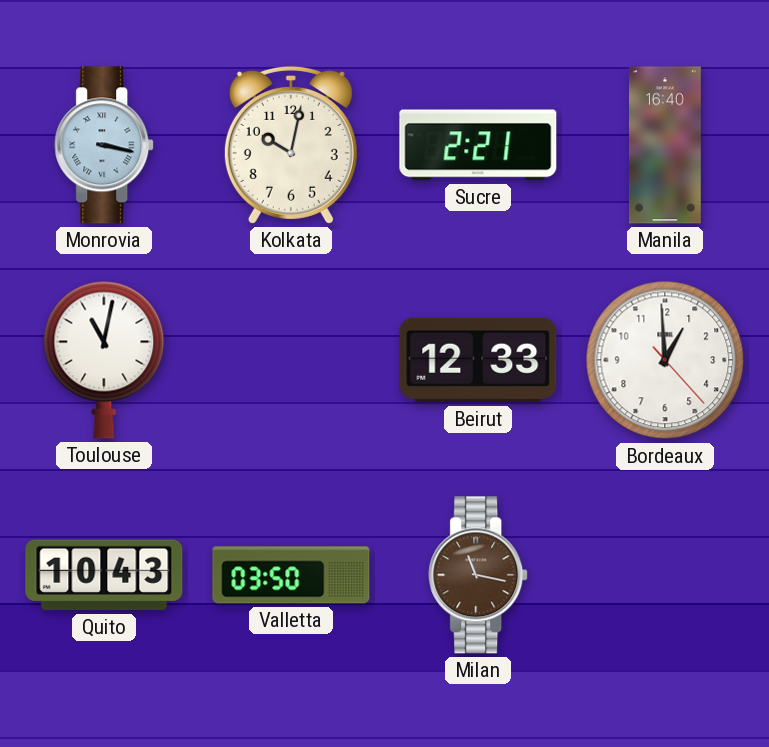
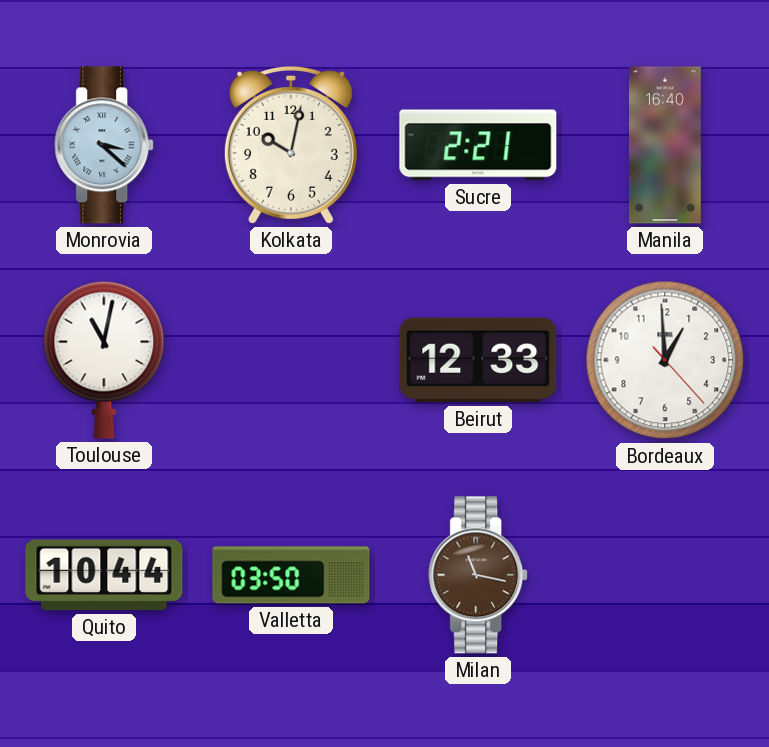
Monrovia: 3:17 -> 3:22
Quito: 10:43 -> 10:44
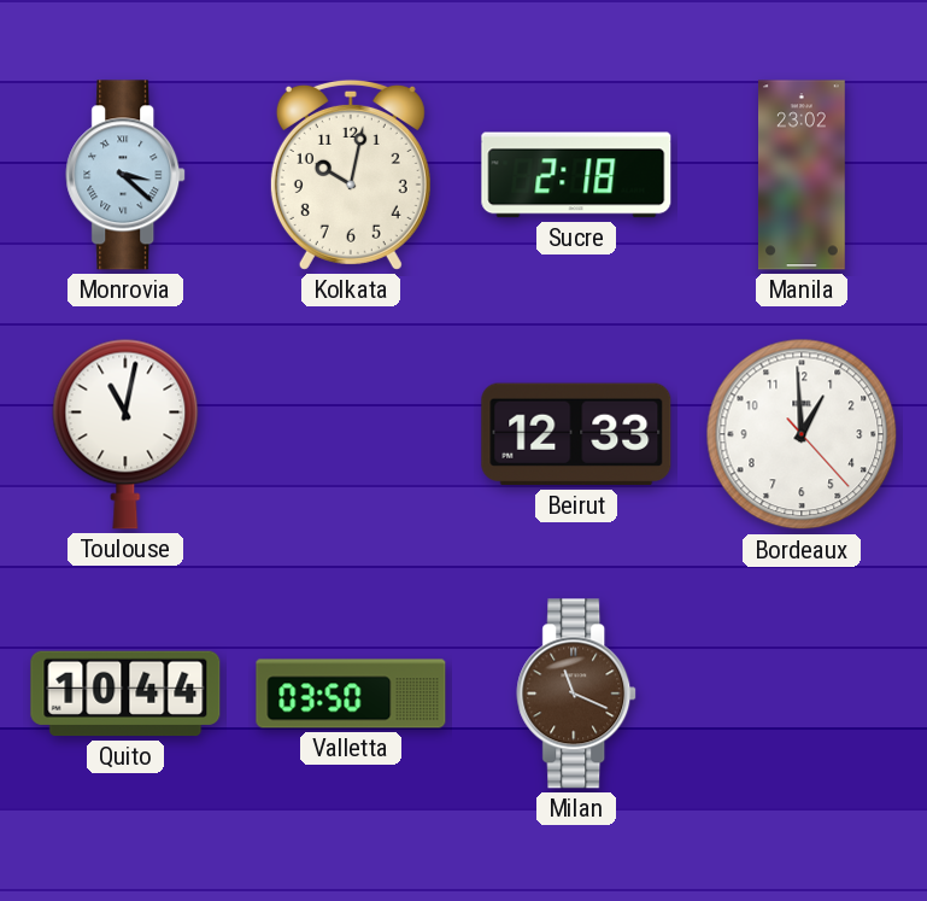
Sucre: 2:21 -> 2:18
Manila: 16:40 -> 23:02
Milan: 11:17 -> 11:19
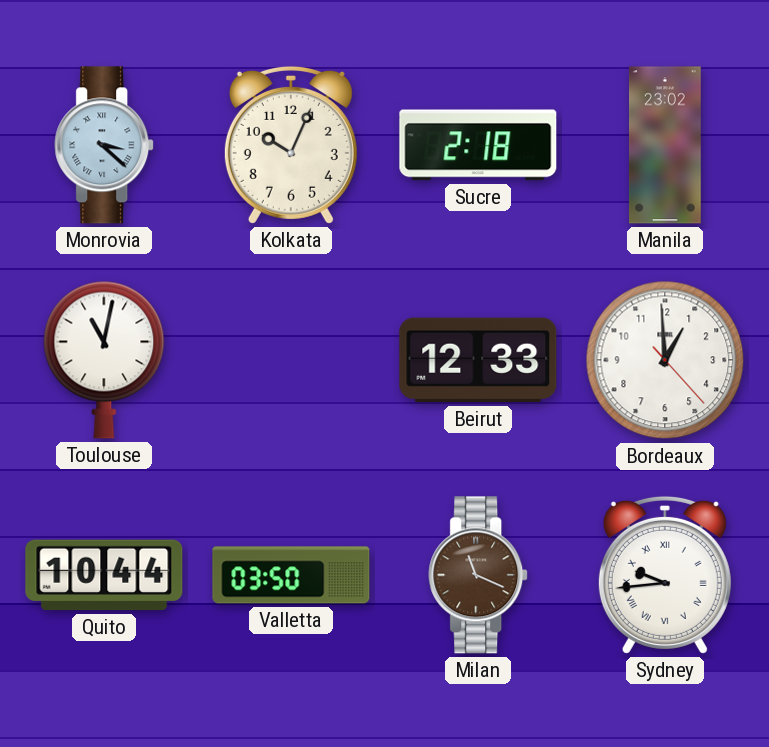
Kolkata: 10:02 -> 10:04
Sydney: none -> 9:44
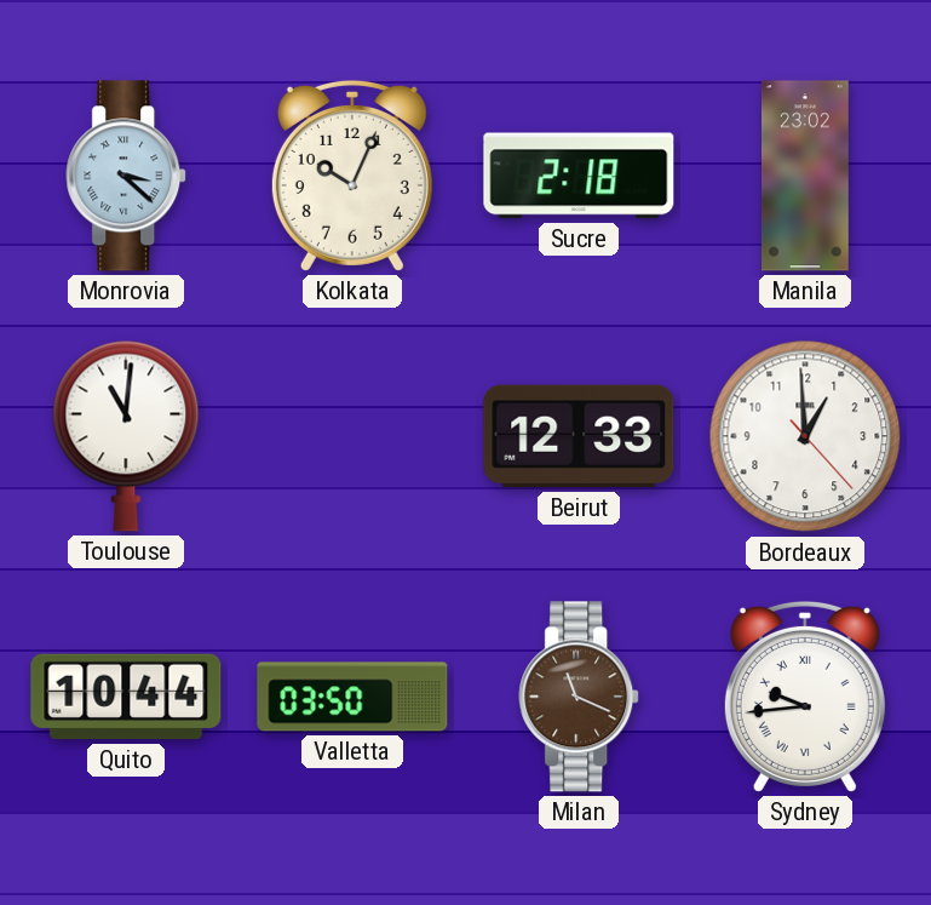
Toulouse: 11:02 -> 11:01
